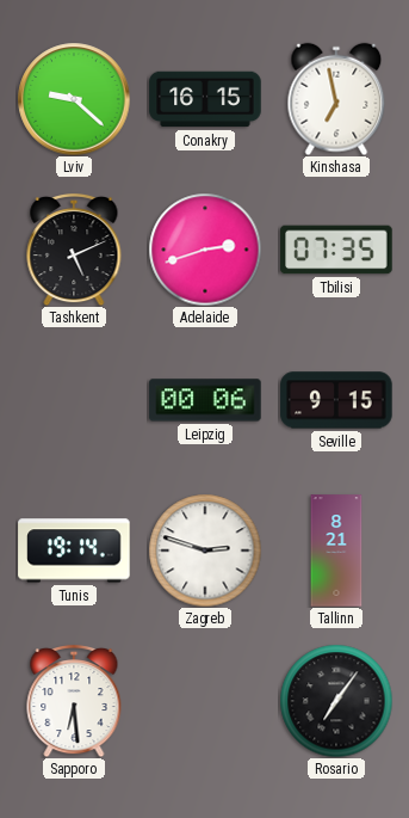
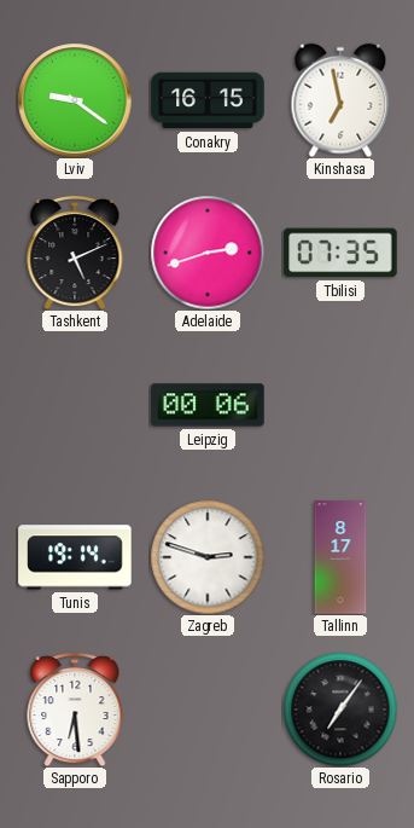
Lviv: 9:22 -> 9:21
Seville: 9:15 -> none
Tallinn: 8:21 -> 8:17
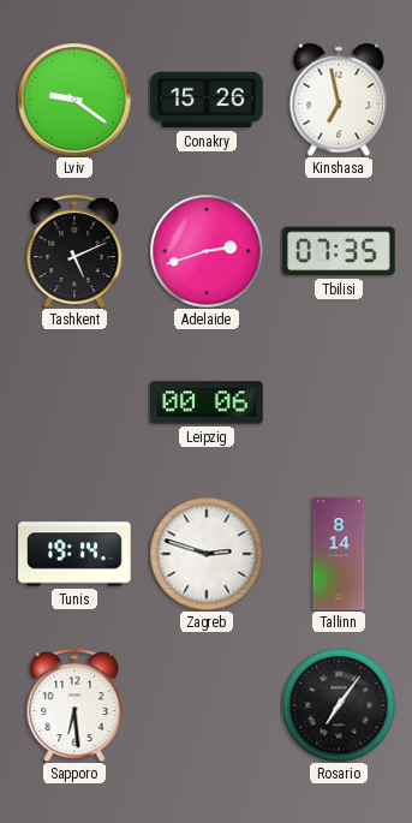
Conakry: 16:15 -> 15:26
Tallinn: 8:17 -> 8:14
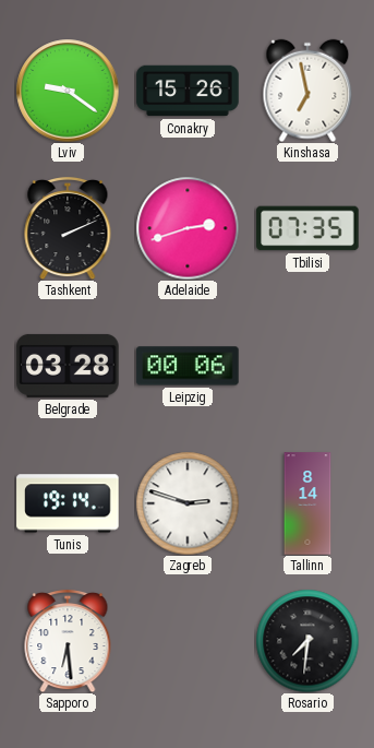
Tashkent: 5:11 -> 2:11
Belgrade: none -> 03:28
Rosario: 7:06 -> 7:31
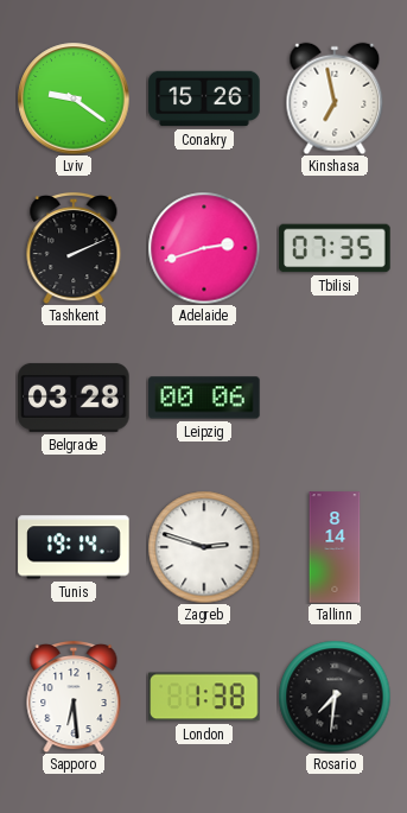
London: none -> 1:38
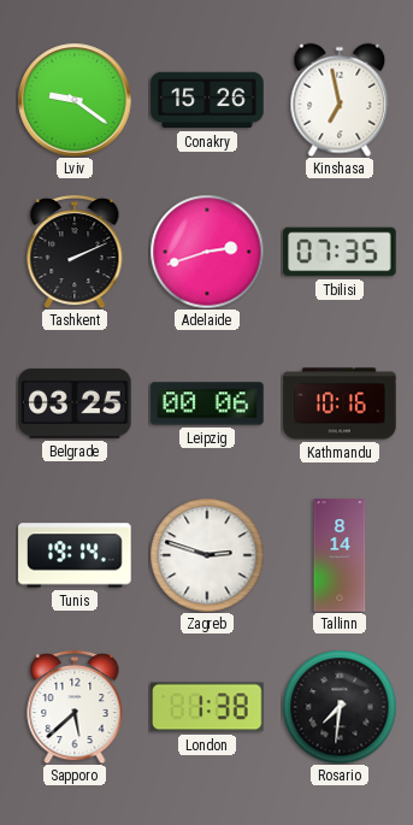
Belgrade: 03:28 -> 03:25
Kathmandu: none -> 10:16
Sapporo: 6:29 -> 5:38
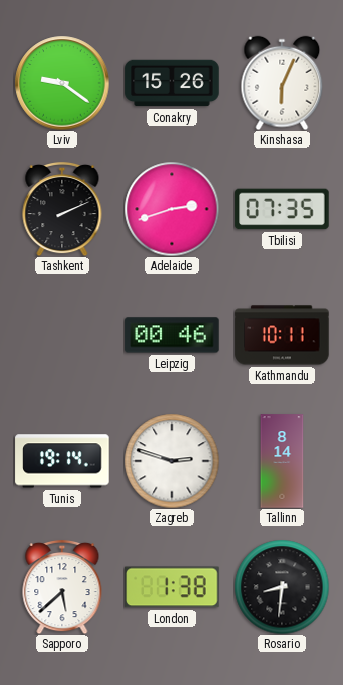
Kinshasa: 6:58 -> 6:04
Belgrade: 03:25 -> none
Leipzig: 00:06 -> 00:46
Kathmandu: 10:16 -> 10:11
Rosario: 7:31 -> 8:31
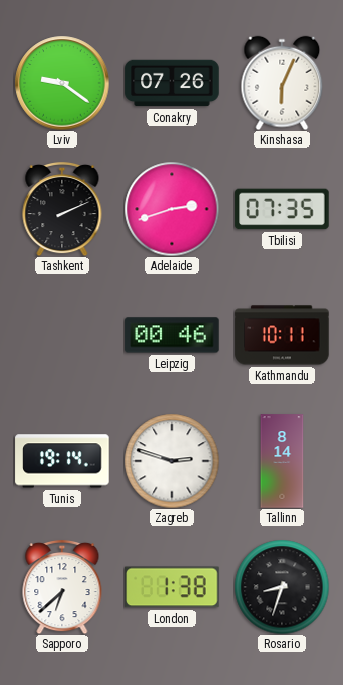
Conakry: 15:26 -> 07:26
Sapporo: 5:38 -> 6:38
Rosario: 8:31 -> 8:33
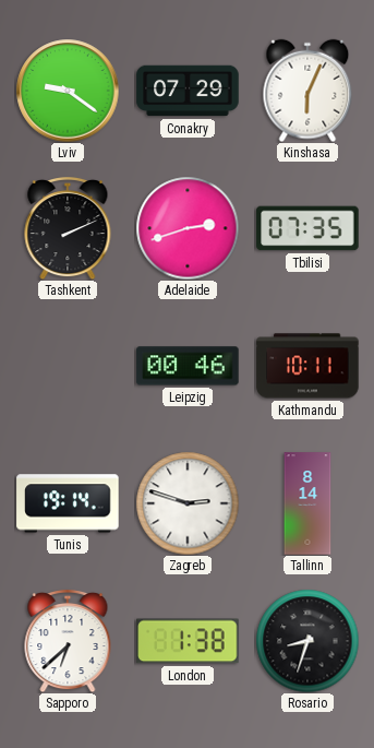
Conakry: 07:26 -> 07:29
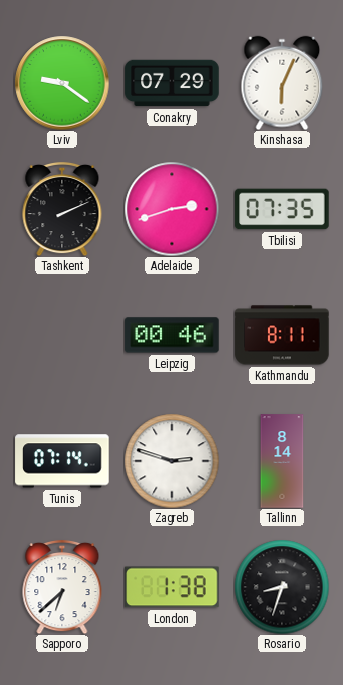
Kathmandu: 10:11 -> 8:11
Tunis: 19:14 -> 07:14
